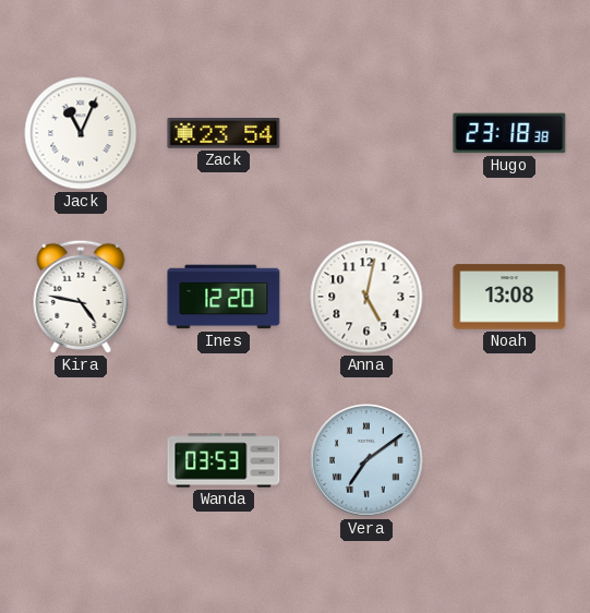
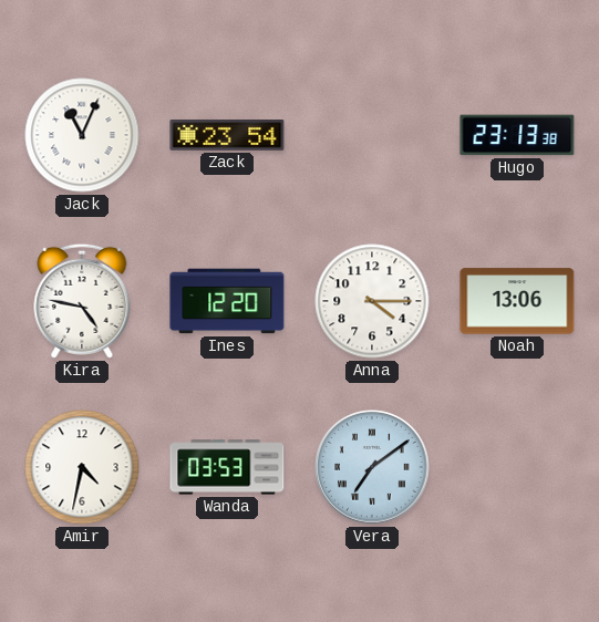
Hugo: 23:18 -> 23:13
Anna: 5:02 -> 4:15
Noah: 13:08 -> 13:06
Amir: none -> 4:32
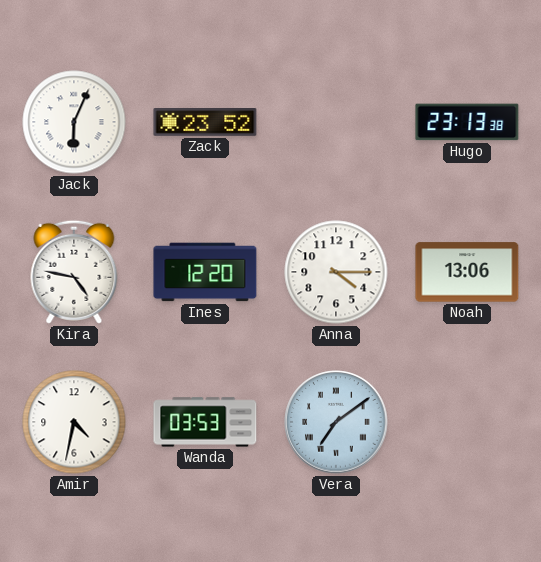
Jack: 11:04 -> 6:04
Zack: 23:54 -> 23:52
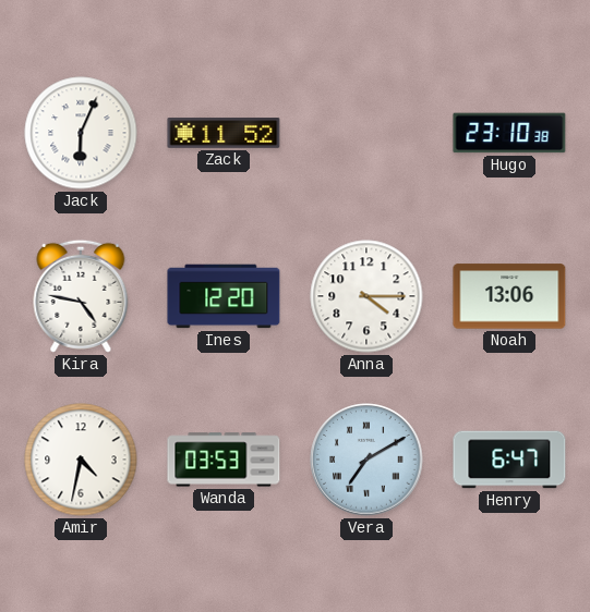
Zack: 23:52 -> 11:52
Hugo: 23:13 -> 23:10
Vera: 7:09 -> 7:10
Henry: none -> 6:47
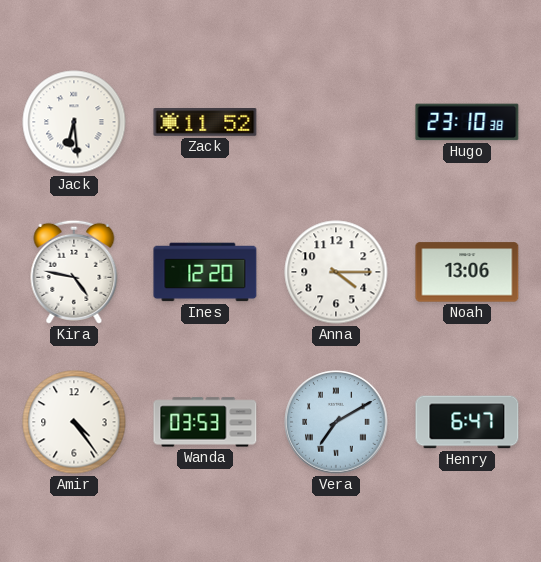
Jack: 6:04 -> 6:29
Amir: 4:32 -> 4:24
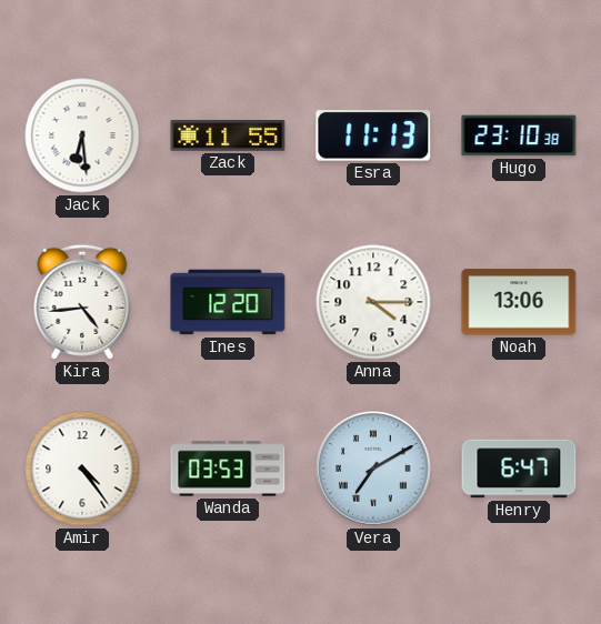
Zack: 11:52 -> 11:55
Esra: none -> 11:13
Kira: 4:47 -> 4:44
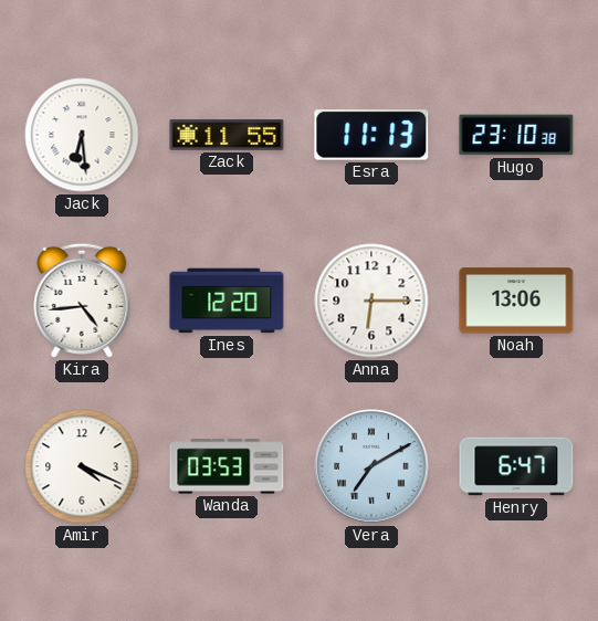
Anna: 4:15 -> 6:15
Amir: 4:24 -> 4:19
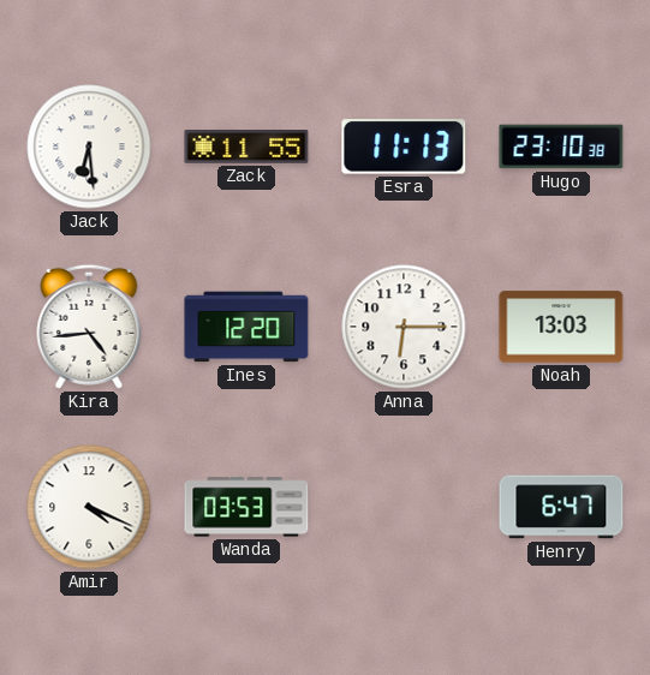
Noah: 13:06 -> 13:03
Vera: 7:10 -> none
